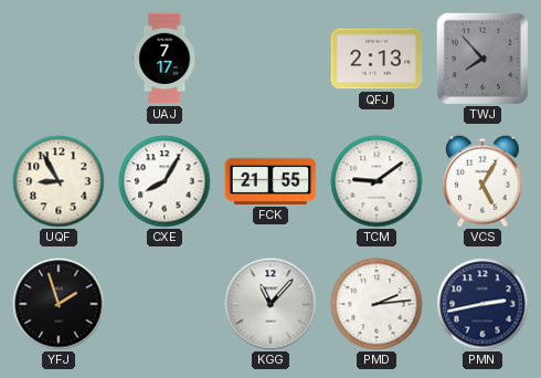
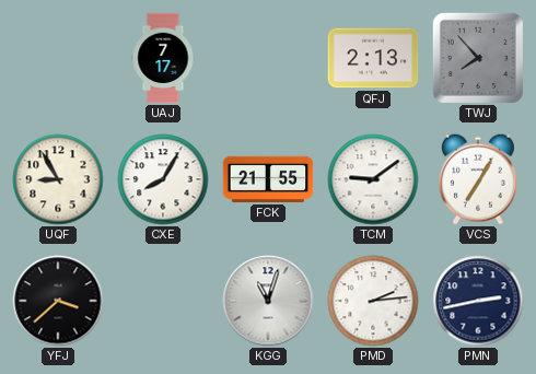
VCS: 5:05 -> 7:05
YFJ: 1:57 -> 3:38
KGG: 11:07 -> 11:03
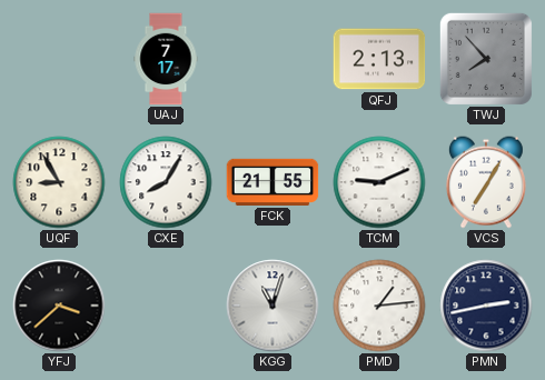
TCM: 9:09 -> 9:11
PMD: 2:14 -> 1:14
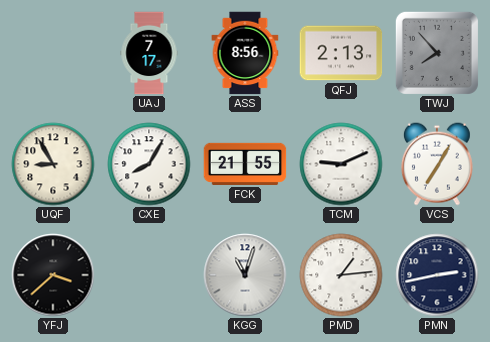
ASS: none -> 8:56
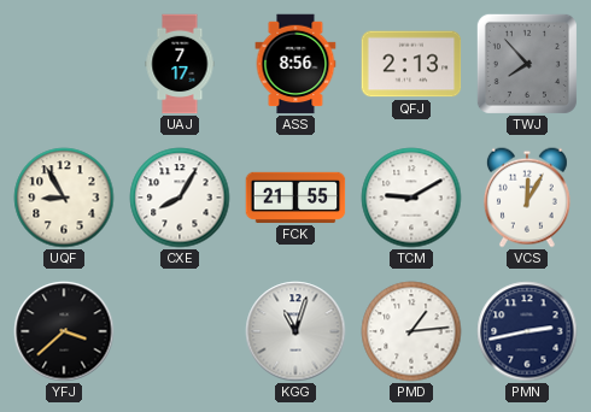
TCM: 9:11 -> 9:10
VCS: 7:05 -> 12:05
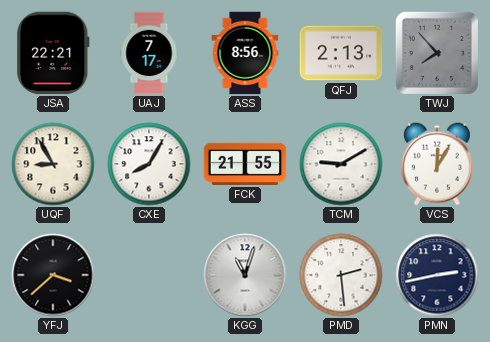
JSA: none -> 22:21
PMD: 1:14 -> 2:29
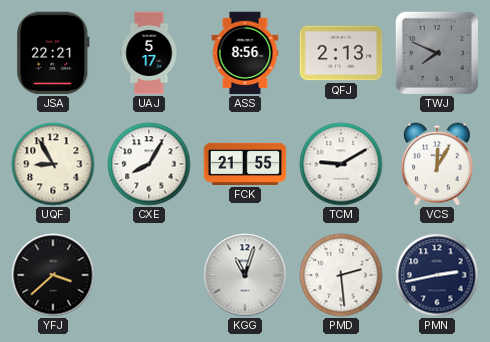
UAJ: 7:17 -> 5:17
TWJ: 7:53 -> 7:49
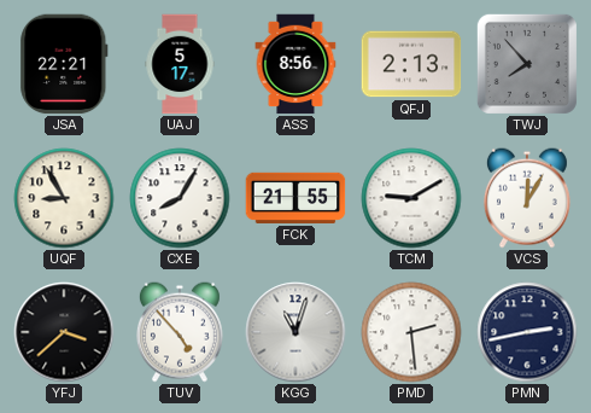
TWJ: 7:49 -> 7:53
TUV: none -> 4:53
